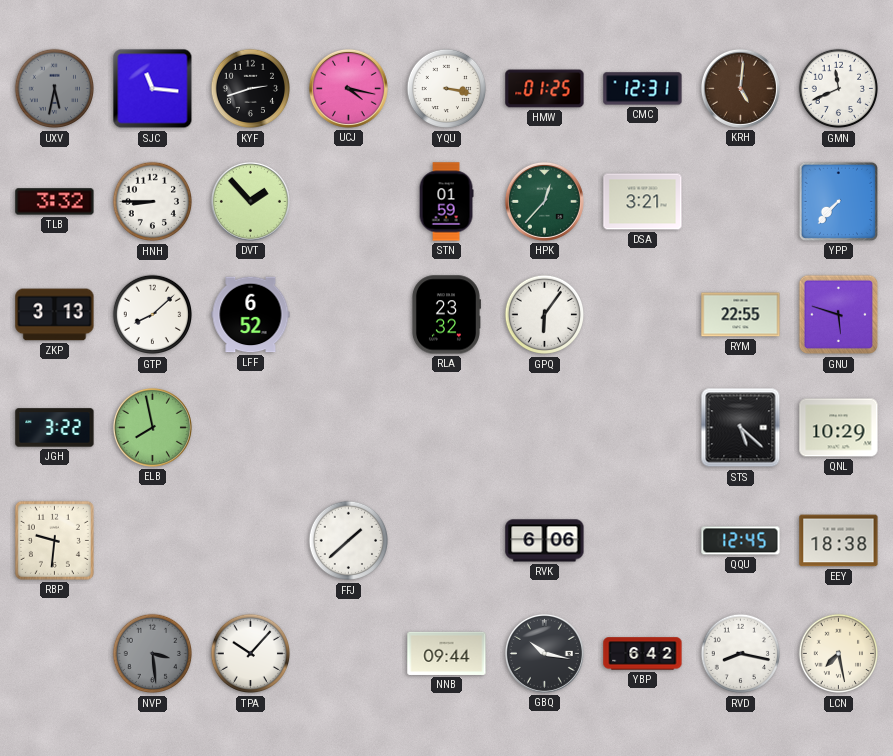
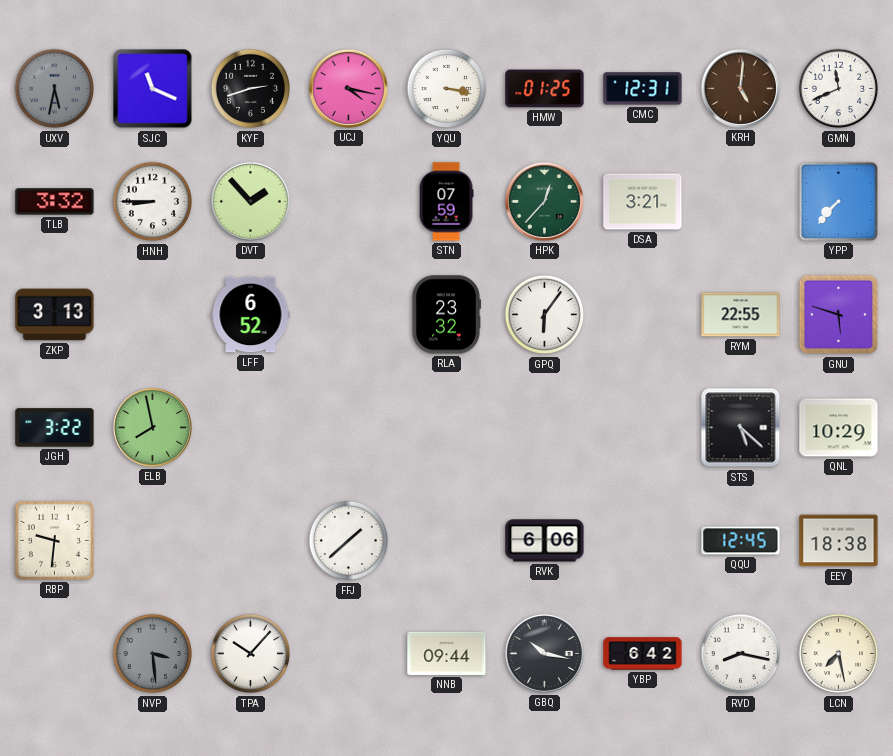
SJC: 11:16 -> 11:19
STN: 01:59 -> 07:59
GTP: 8:08 -> none
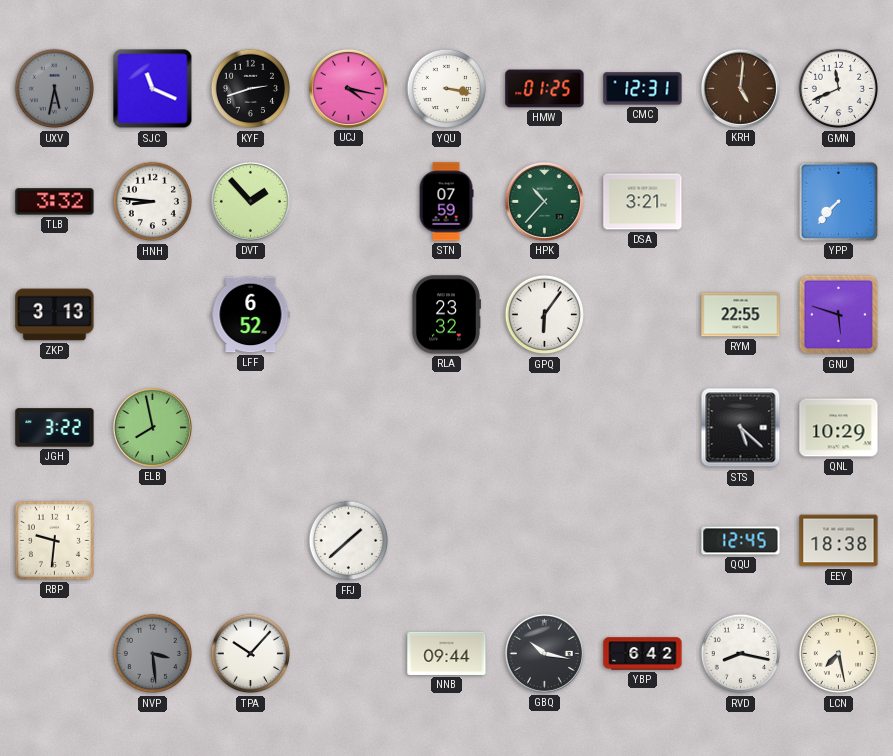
HNH: 8:45 -> 8:46
HPK: 12:37 -> 10:37
RVK: 6:06 -> none
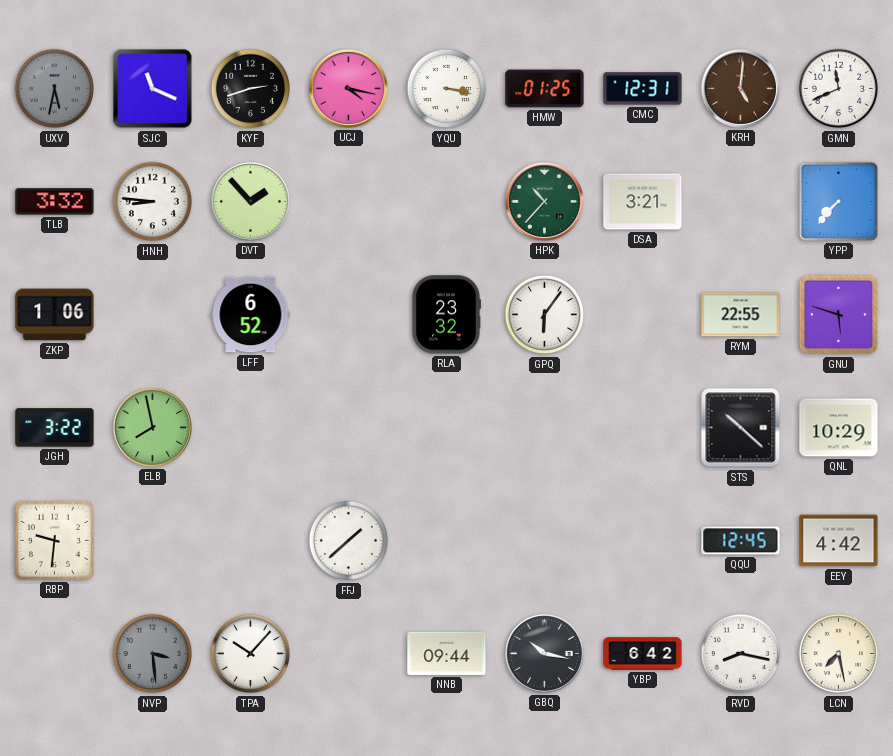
STN: 07:59 -> none
ZKP: 3:13 -> 1:06
STS: 5:22 -> 10:22
EEY: 18:38 -> 4:42
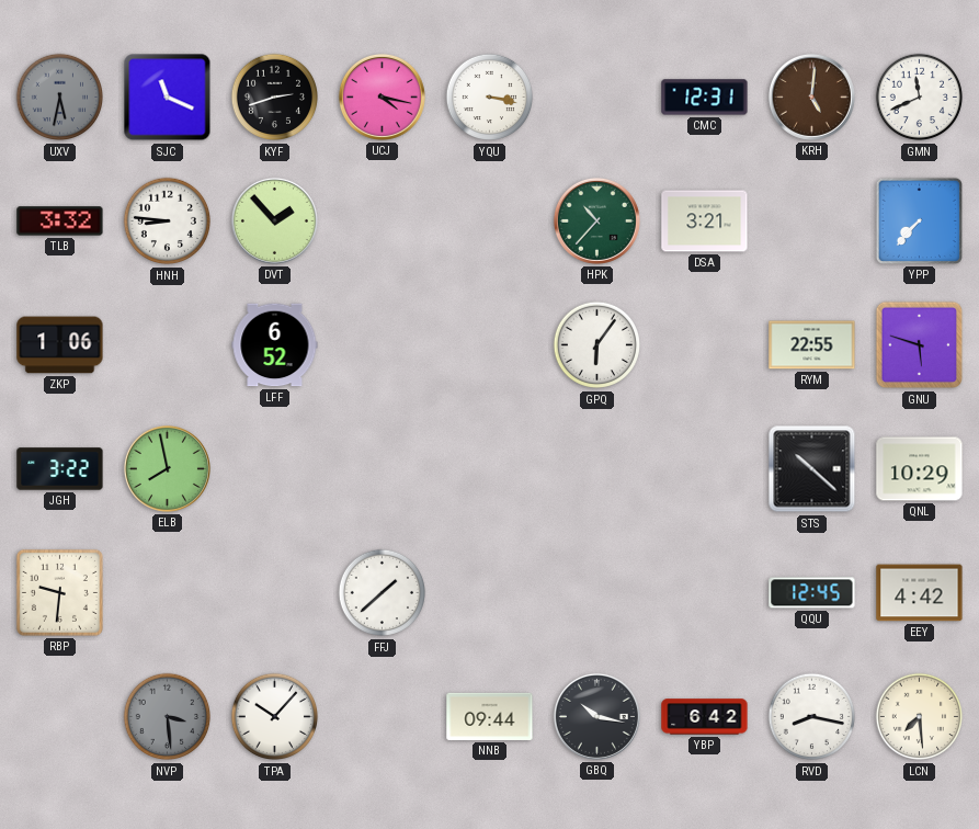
HMW: 01:25 -> none
RLA: 23:32 -> none
LCN: 7:28 -> 7:29
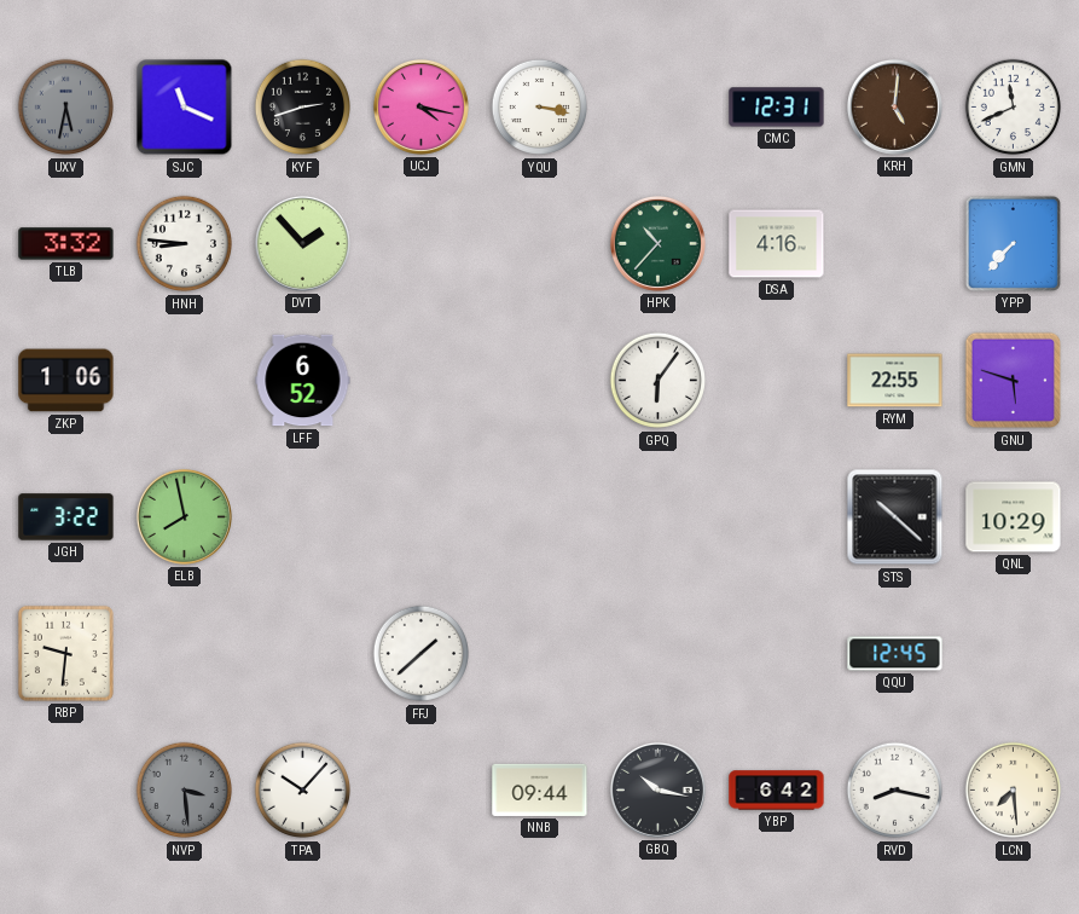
DSA: 3:21 -> 4:16
EEY: 4:42 -> none
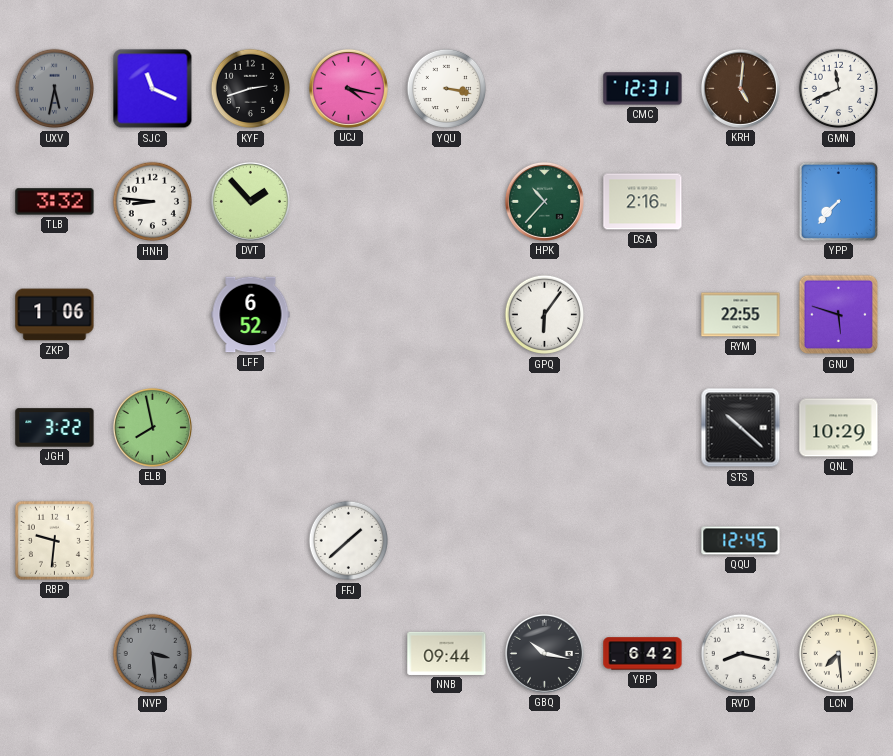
DSA: 4:16 -> 2:16
TPA: 10:07 -> none
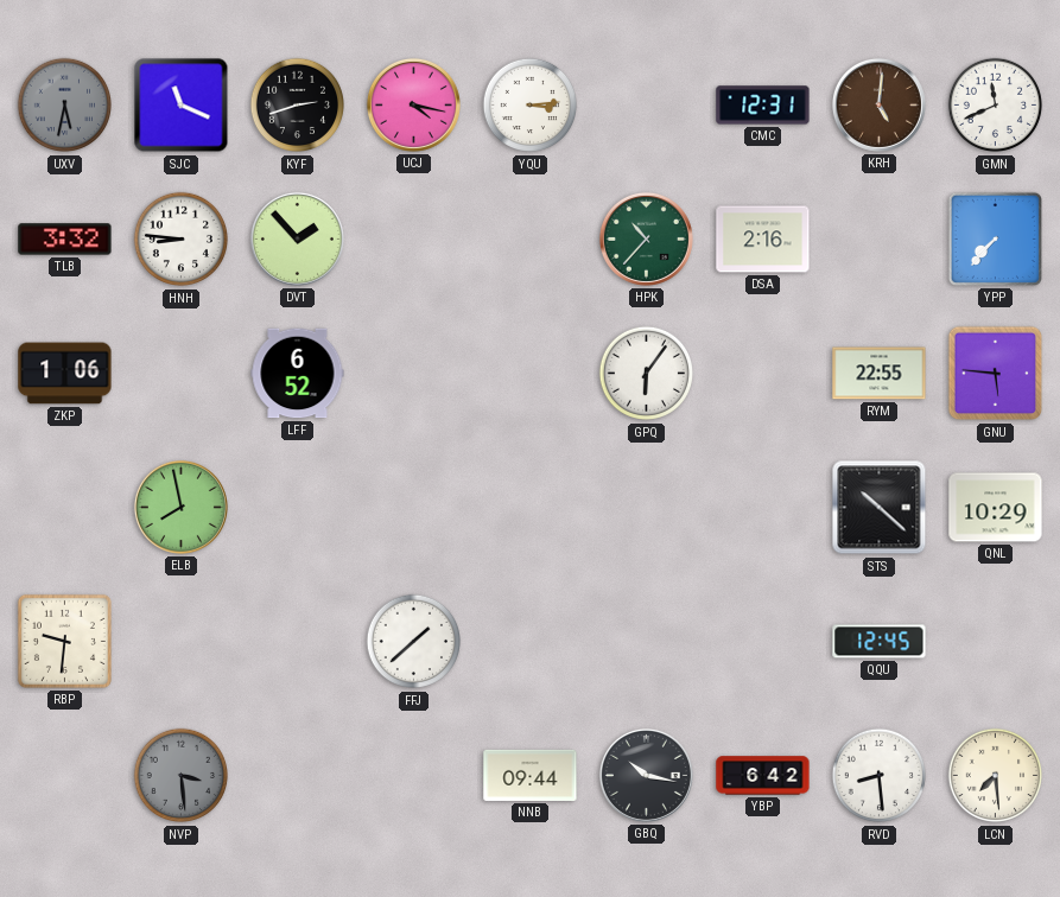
YQU: 3:17 -> 3:14
GNU: 5:48 -> 5:46
JGH: 3:22 -> none
RVD: 8:17 -> 8:29
